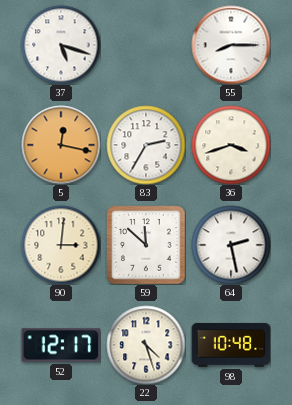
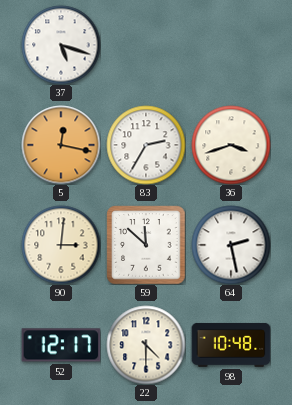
55: 8:15 -> none
22: 4:27 -> 4:30
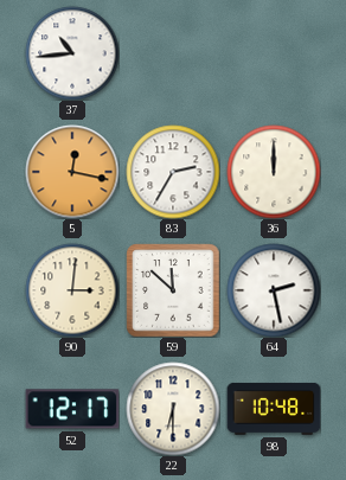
37: 5:18 -> 10:44
36: 3:42 -> 12:00
22: 4:30 -> 6:30
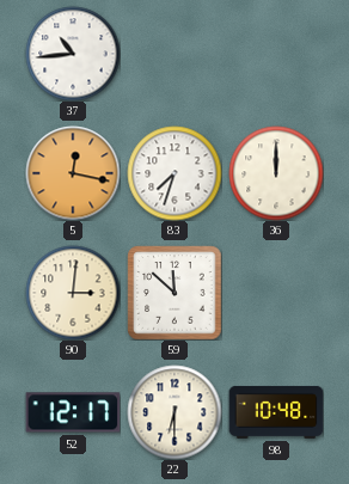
83: 2:35 -> 7:33
64: 2:28 -> none
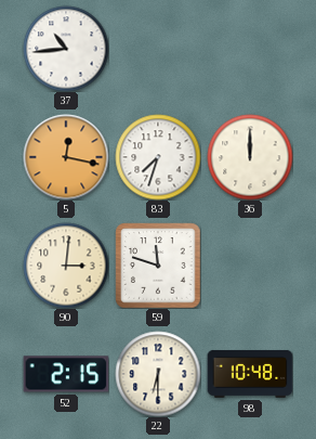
59: 11:52 -> 11:48
52: 12:17 -> 2:15
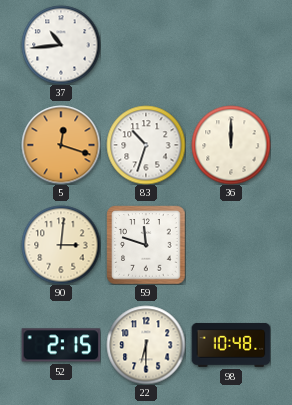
5: 12:17 -> 12:18
83: 7:33 -> 10:33
